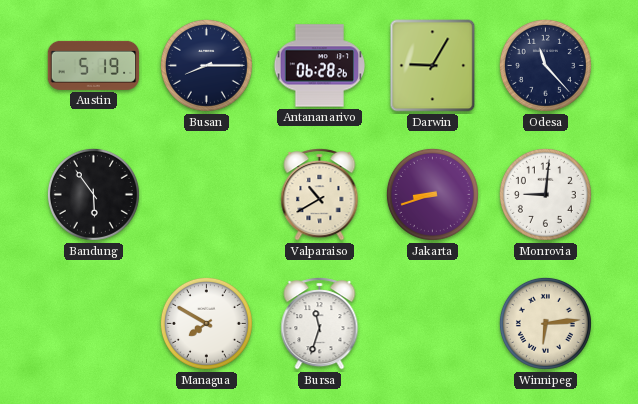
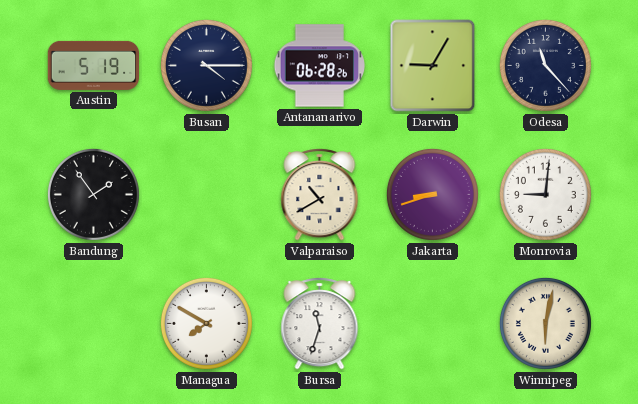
Busan: 8:15 -> 4:15
Bandung: 5:54 -> 1:54
Winnipeg: 6:14 -> 6:02
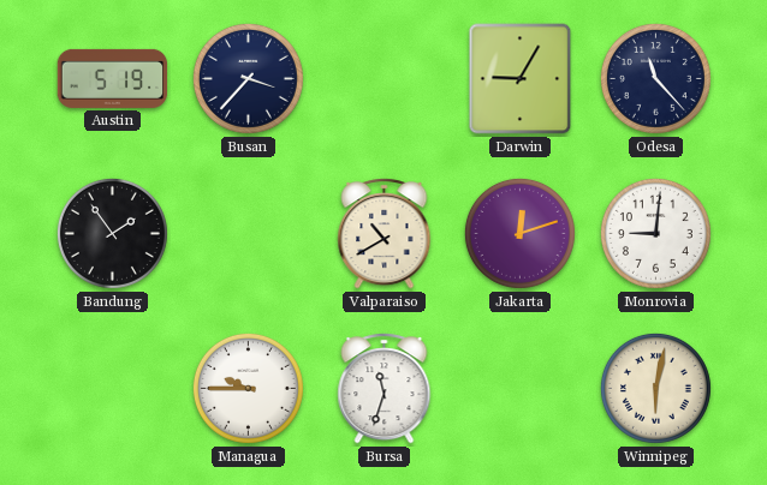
Busan: 4:15 -> 3:37
Antananarivo: 06:28 -> none
Jakarta: 8:42 -> 12:12
Managua: 7:50 -> 9:45
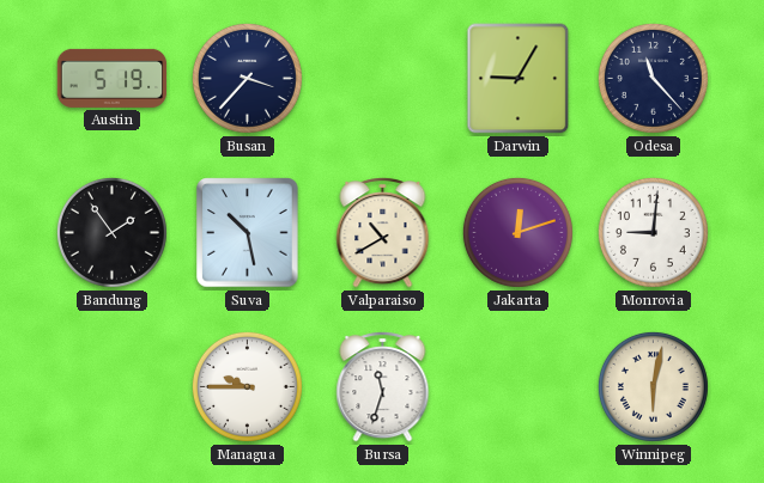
Suva: none -> 10:28
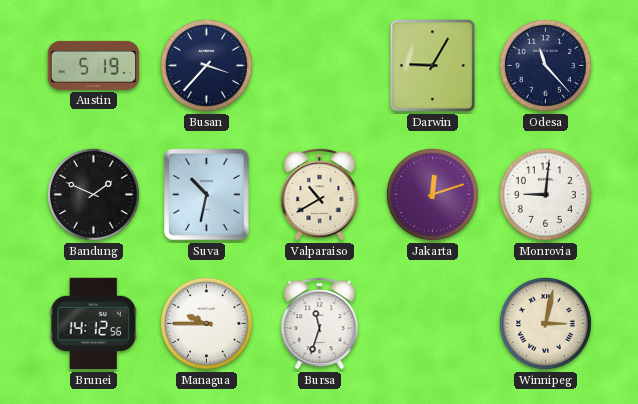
Bandung: 1:54 -> 1:49
Suva: 10:28 -> 10:32
Brunei: none -> 14:12
Winnipeg: 6:02 -> 3:02
